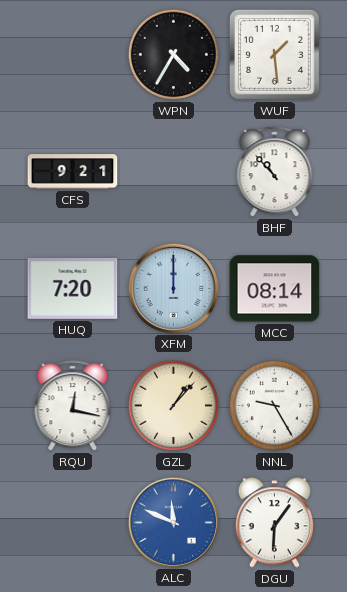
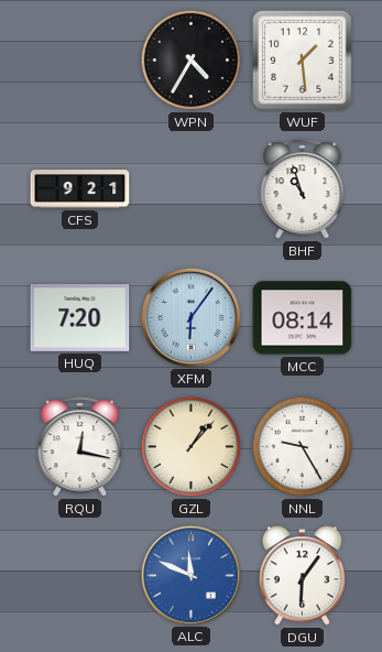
BHF: 10:53 -> 10:57
XFM: 12:00 -> 6:06
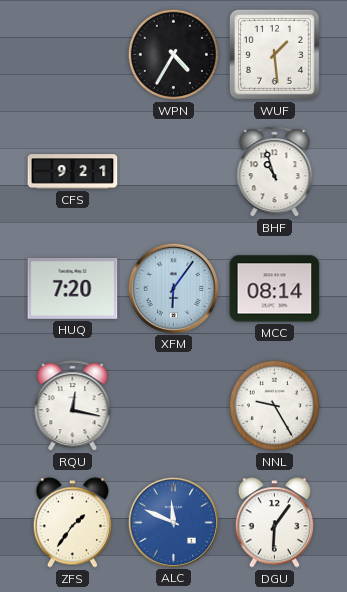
GZL: 1:07 -> none
ZFS: none -> 1:36
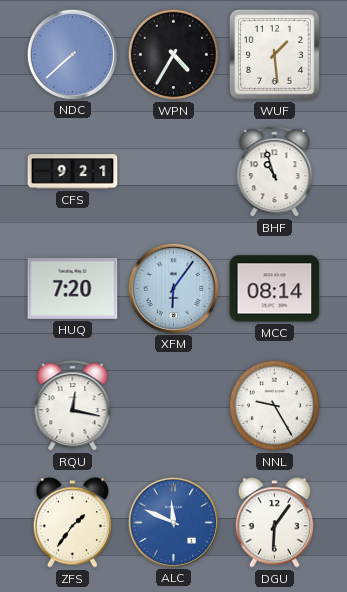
NDC: none -> 7:38
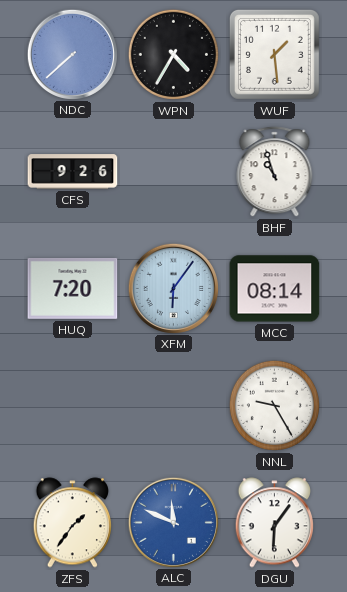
CFS: 9:21 -> 9:26
RQU: 12:17 -> none
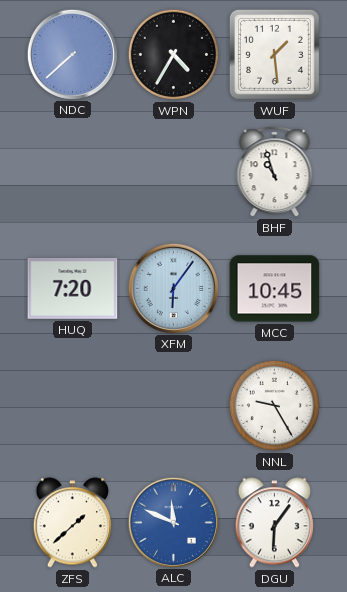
CFS: 9:26 -> none
MCC: 08:14 -> 10:45
ZFS: 1:36 -> 1:38
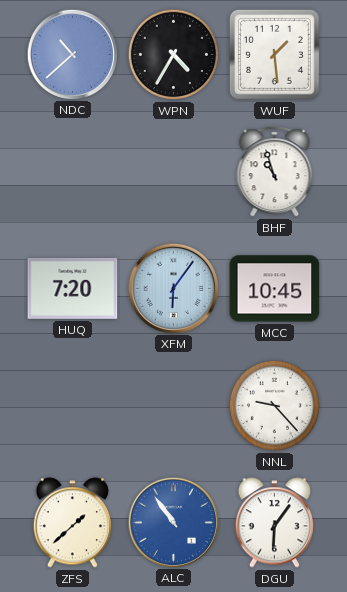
NDC: 7:38 -> 10:38
NNL: 9:25 -> 9:23
ALC: 11:49 -> 10:54
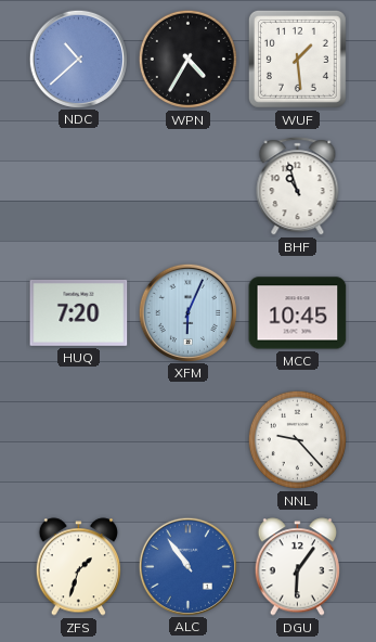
XFM: 6:06 -> 6:04
ZFS: 1:38 -> 1:33
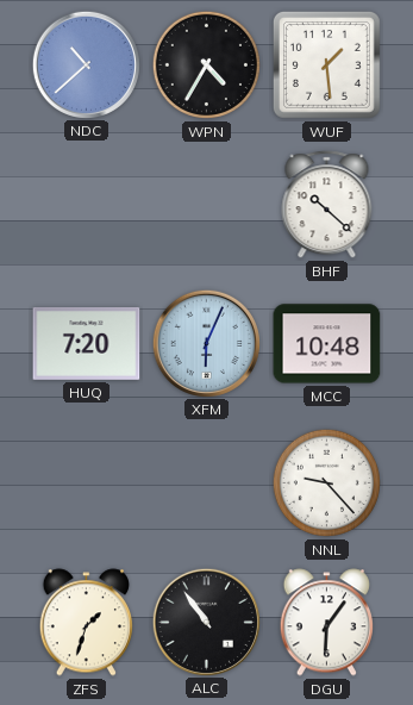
BHF: 10:57 -> 10:22
MCC: 10:45 -> 10:48
ALC dial: blue -> black
